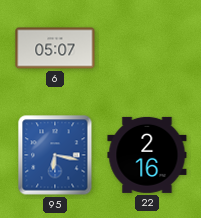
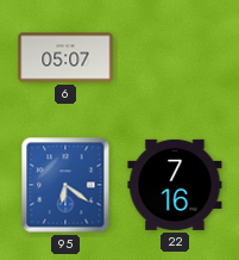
95: 6:17 -> 6:21
22: 2:16 -> 7:16
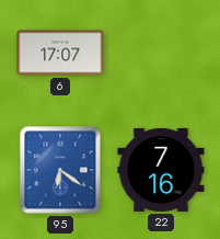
6: 05:07 -> 17:07
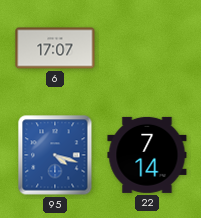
95: 6:21 -> 4:18
22: 7:16 -> 7:14
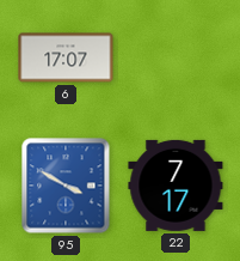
95: 4:18 -> 3:50
22: 7:14 -> 7:17
